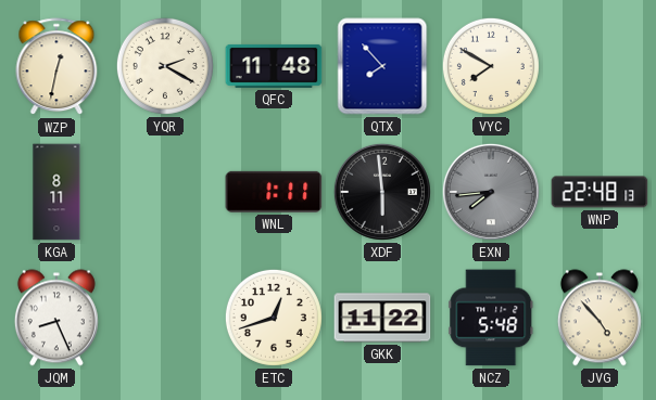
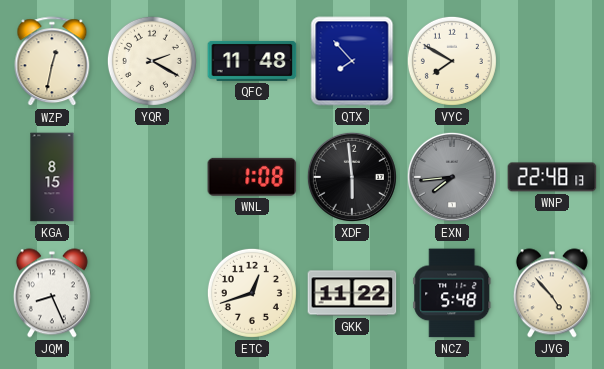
KGA: 8:11 -> 8:15
WNL: 1:11 -> 1:08
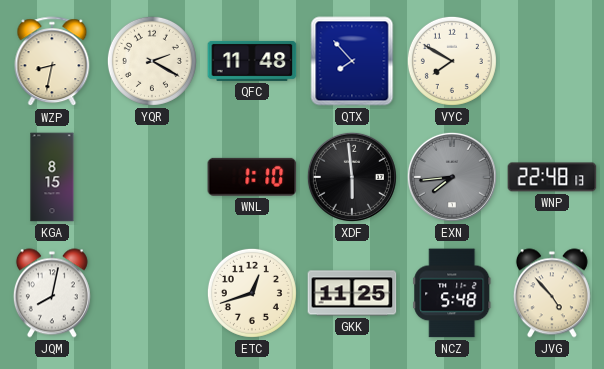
WZP: 12:32 -> 8:32
WNL: 1:08 -> 1:10
JQM: 8:26 -> 8:02
GKK: 11:22 -> 11:25
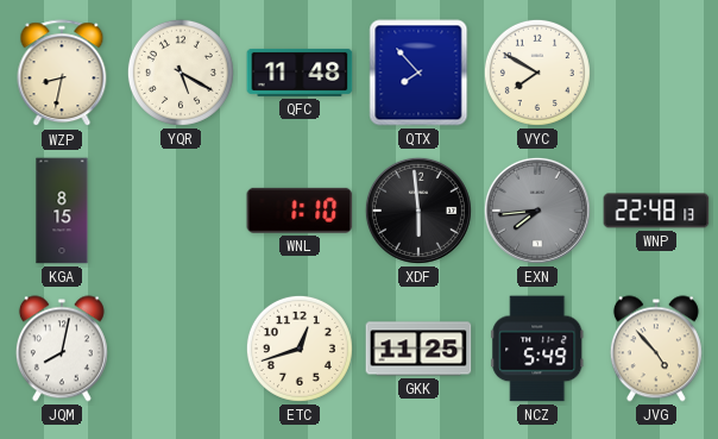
YQR: 2:20 -> 5:20
NCZ: 5:48 -> 5:49
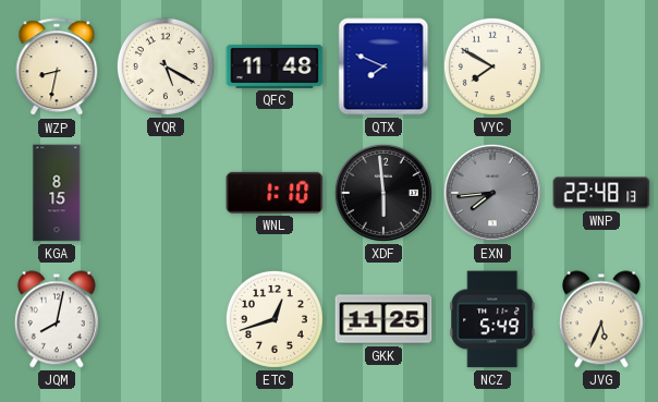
QTX: 7:53 -> 7:49
JVG: 4:53 -> 5:34
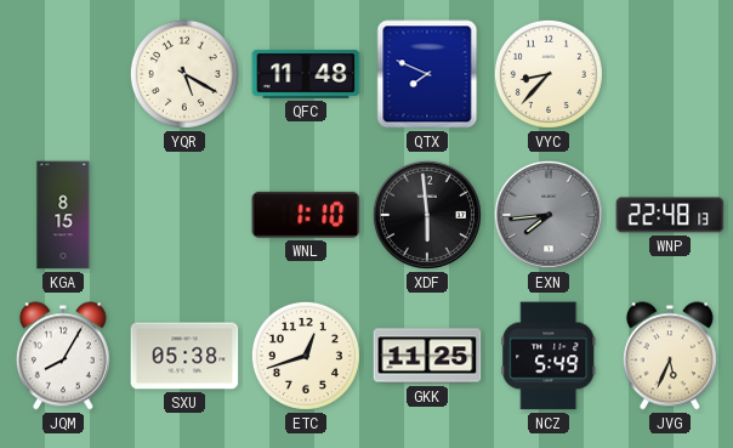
WZP: 8:32 -> none
VYC: 7:50 -> 8:37
JQM: 8:02 -> 8:05
SXU: none -> 05:38
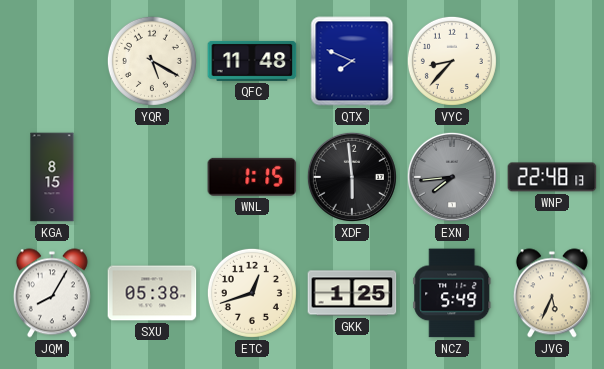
WNL: 1:10 -> 1:15
GKK: 11:25 -> 1:25
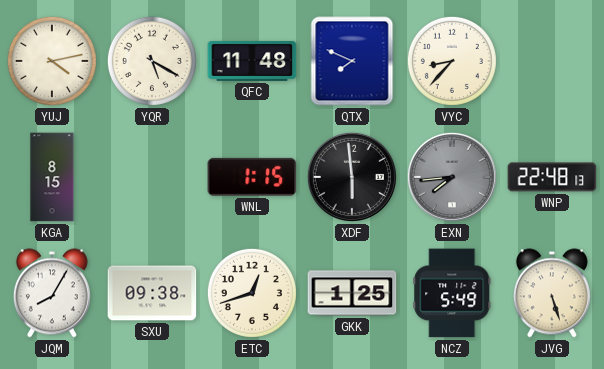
YUJ: none -> 4:13
SXU: 05:38 -> 09:38
JVG: 5:34 -> 5:27
